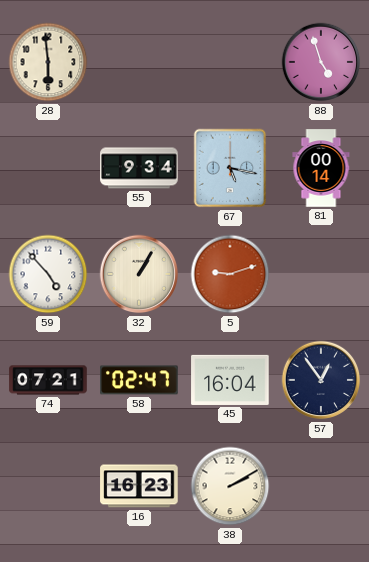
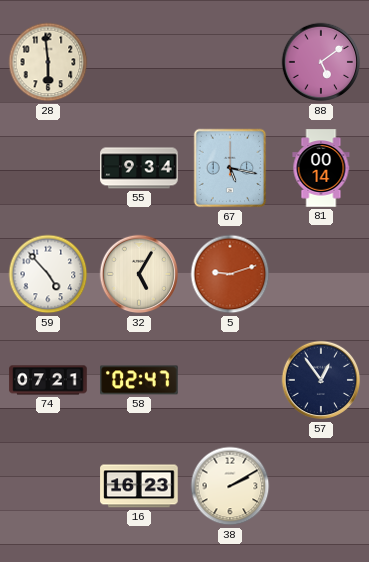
88: 4:57 -> 5:09
32: 1:05 -> 5:05
45: 16:04 -> none
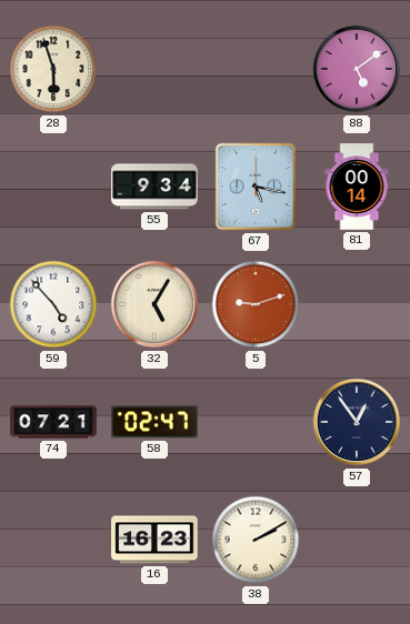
28: 5:59 -> 5:57
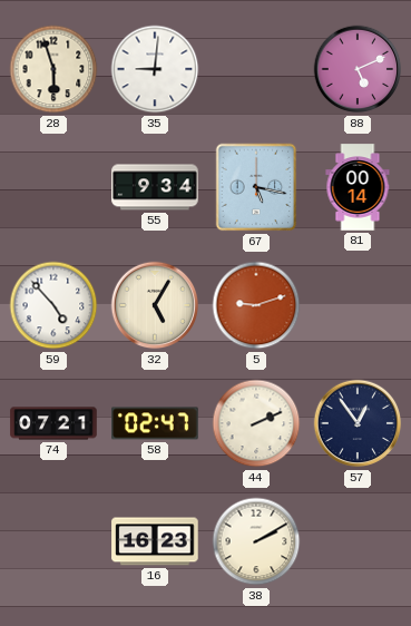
35: none -> 9:01
88: 5:09 -> 5:11
44: none -> 2:11
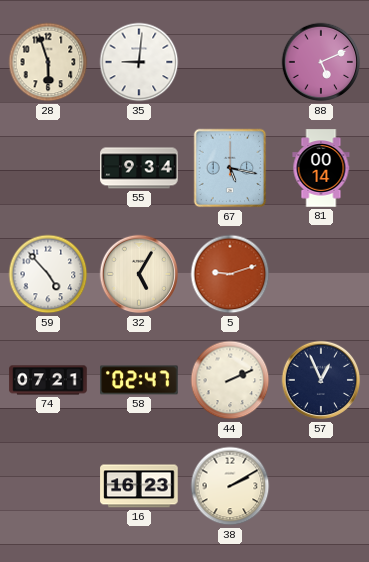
57: 12:54 -> 12:56
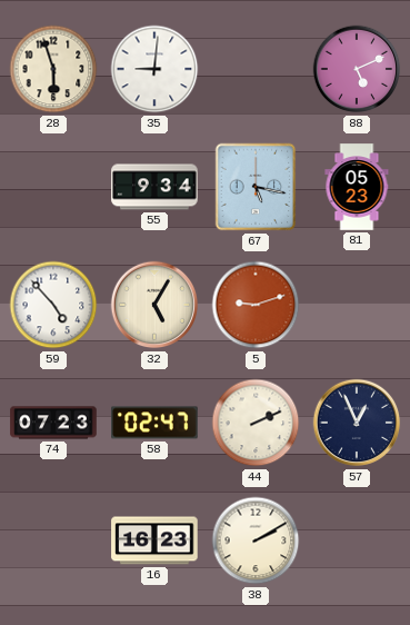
81: 00:14 -> 05:23
74: 07:21 -> 07:23
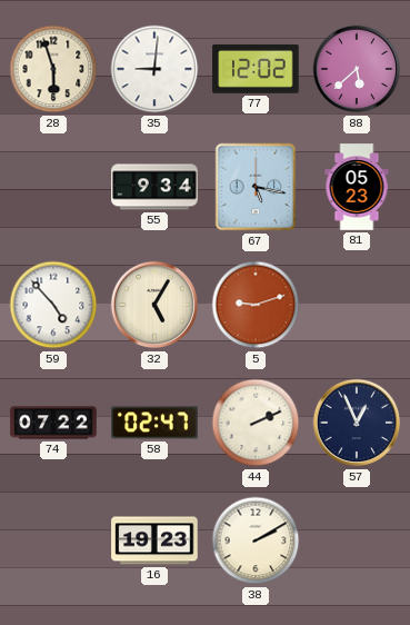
77: none -> 12:02
88: 5:11 -> 5:38
74: 07:23 -> 07:22
16: 16:23 -> 19:23
